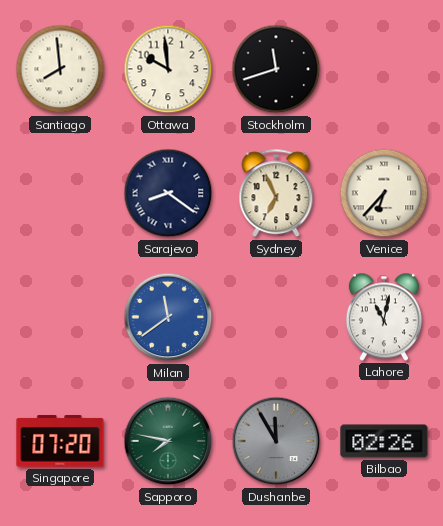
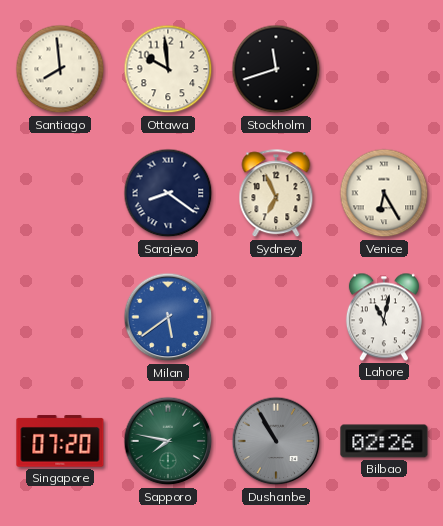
Venice: 6:37 -> 6:25
Milan: 11:39 -> 5:39
Dushanbe: 11:55 -> 10:55
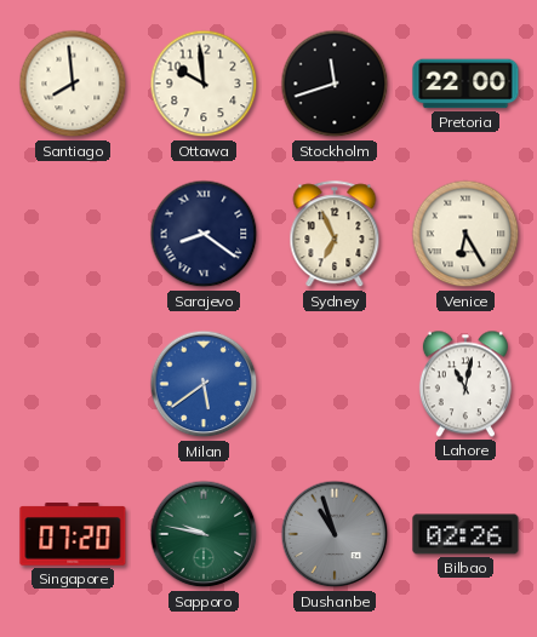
Pretoria: none -> 22:00
Sapporo: 7:47 -> 9:47
Dushanbe: 10:55 -> 10:57
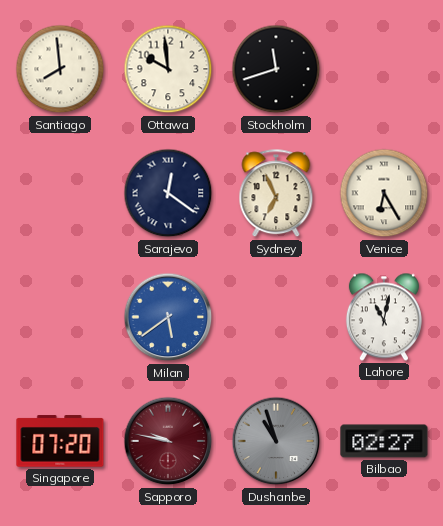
Pretoria: 22:00 -> none
Sarajevo: 8:21 -> 12:21
Sapporo dial: green -> burgundy
Bilbao: 02:26 -> 02:27
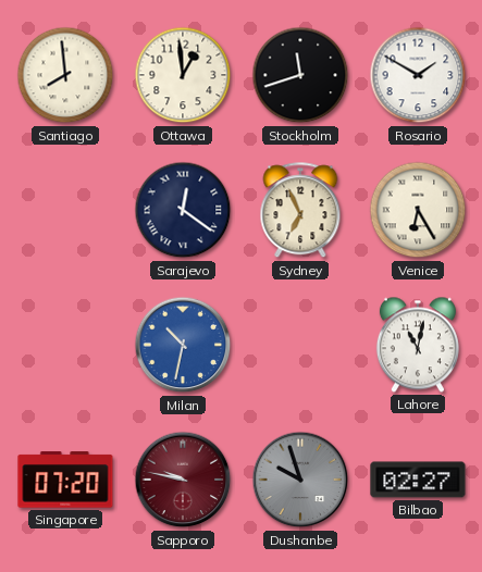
Ottawa: 9:59 -> 12:59
Rosario: none -> 1:50
Milan: 5:39 -> 10:32
Dushanbe: 10:57 -> 9:57
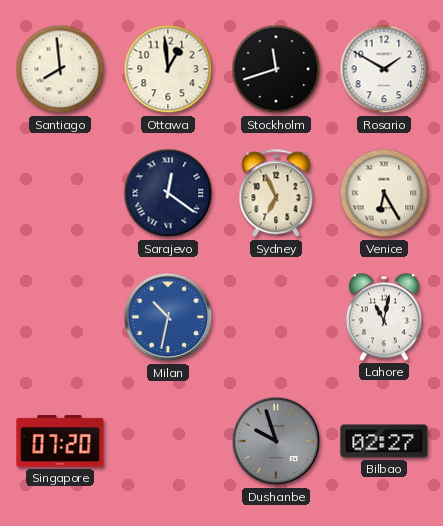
Sapporo: 9:47 -> none
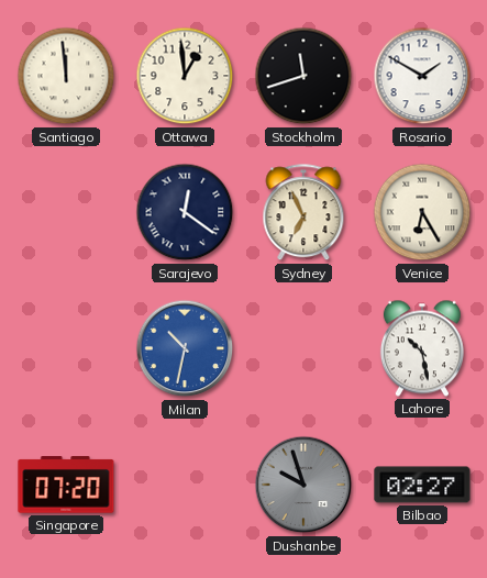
Santiago: 7:59 -> 11:59
Lahore: 11:02 -> 10:28
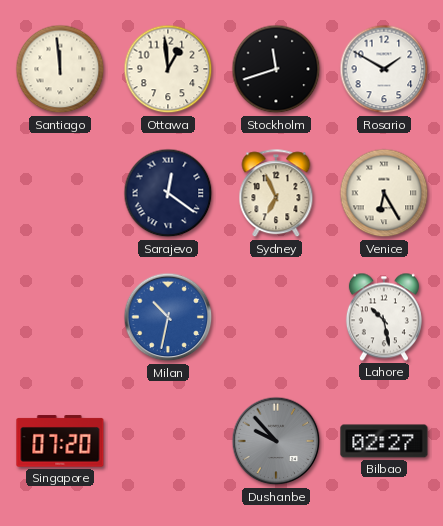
Dushanbe: 9:57 -> 9:53
